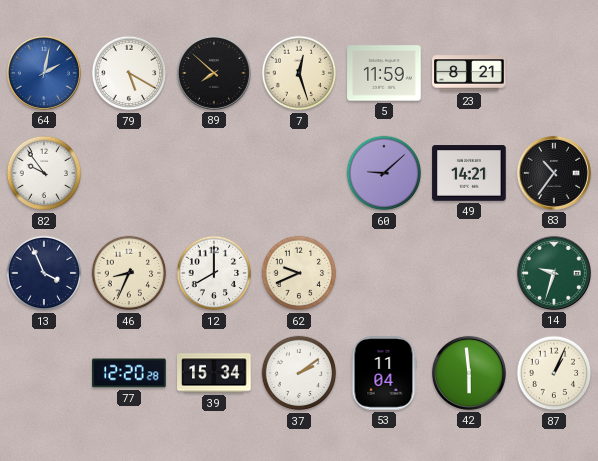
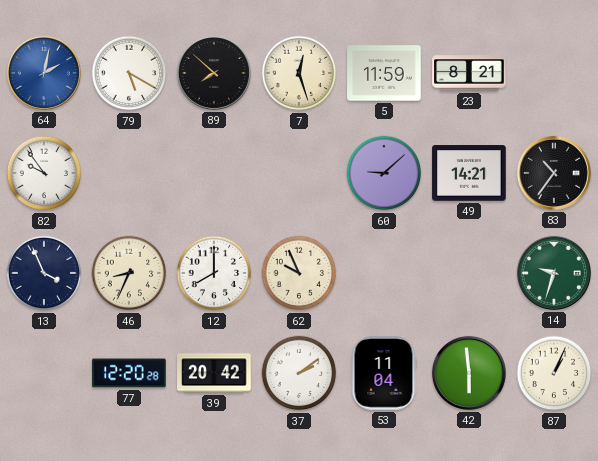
62: 9:41 -> 9:56
39: 15:34 -> 20:42
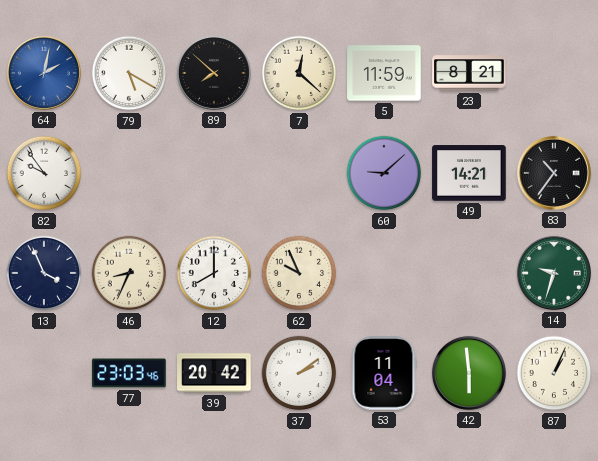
7: 12:27 -> 12:22
77: 12:20 -> 23:03
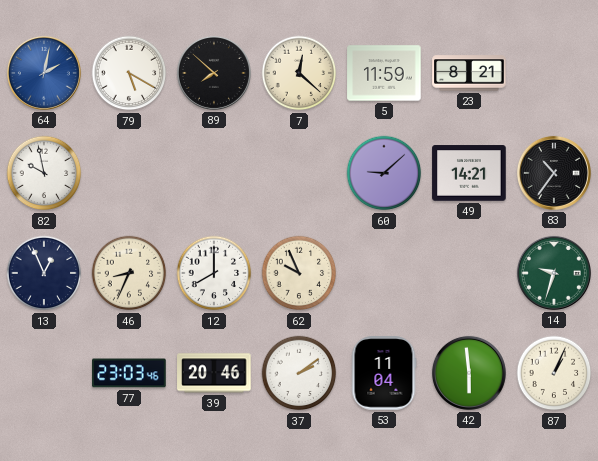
82: 9:54 -> 9:58
13: 3:56 -> 12:56
39: 20:42 -> 20:46
